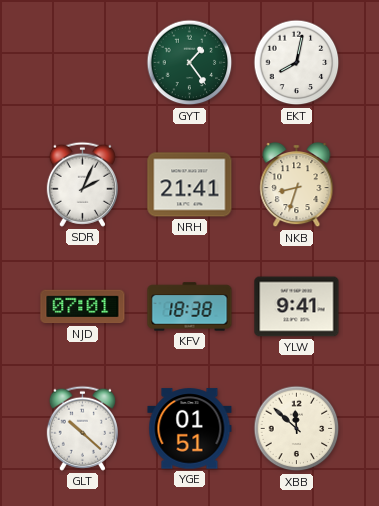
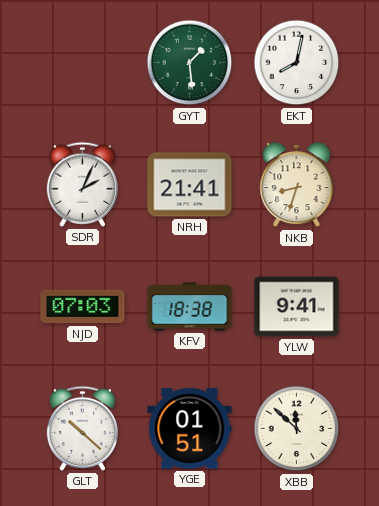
GYT: 1:24 -> 1:29
NJD: 07:01 -> 07:03
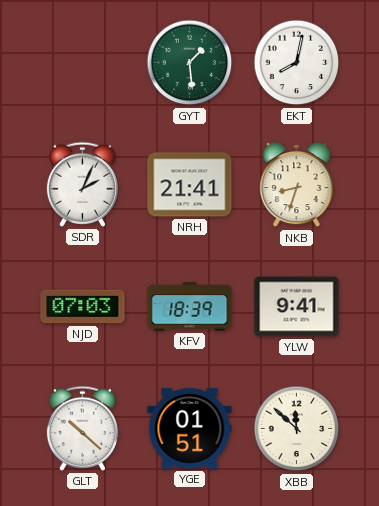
KFV: 18:38 -> 18:39
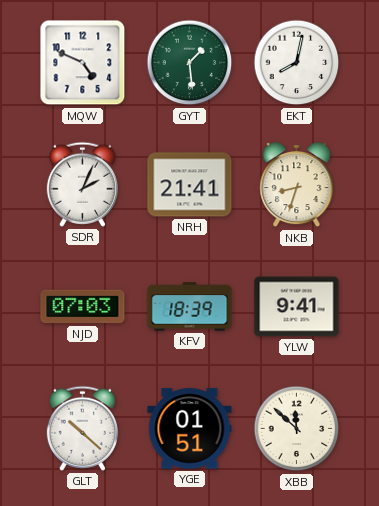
MQW: none -> 4:49
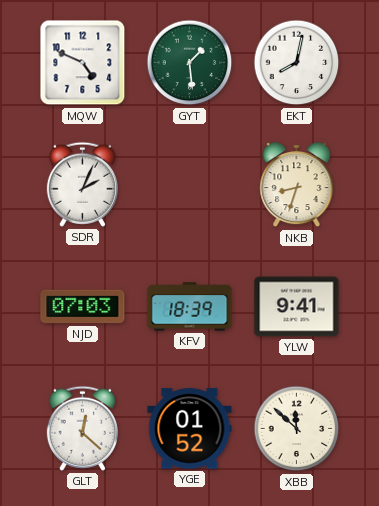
NRH: 21:41 -> none
GLT: 10:22 -> 12:22
YGE: 01:51 -> 01:52
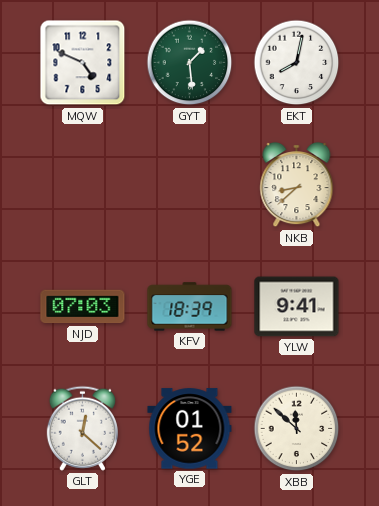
SDR: 2:04 -> none
NKB: 8:33 -> 8:38
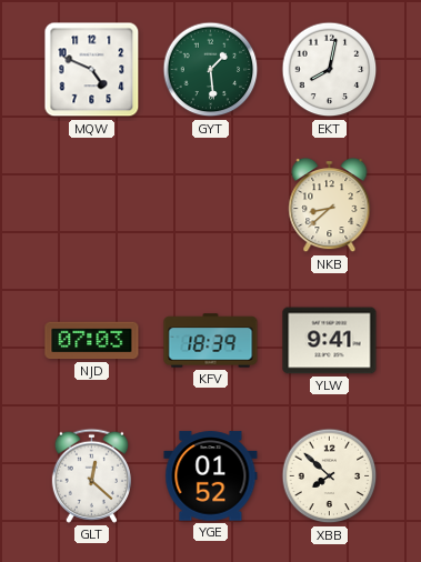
XBB: 11:52 -> 7:52
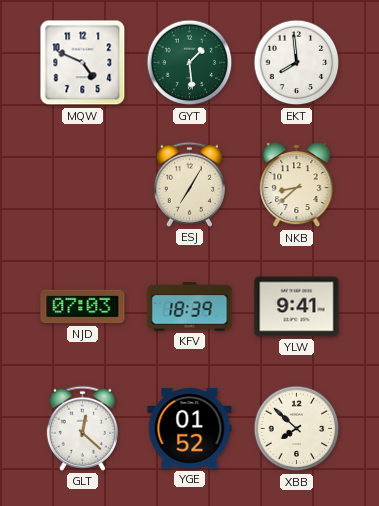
EKT: 8:02 -> 7:59
ESJ: none -> 7:05
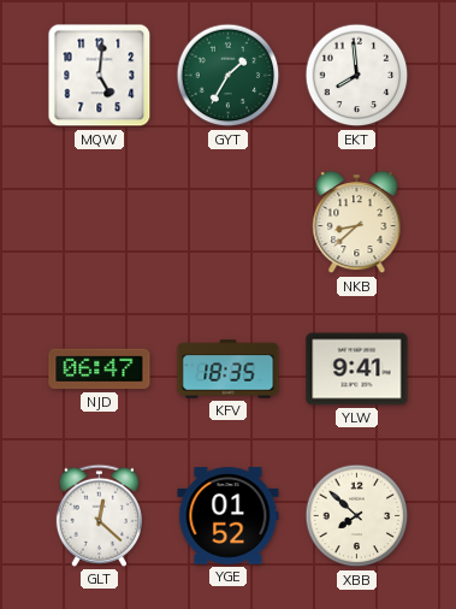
MQW: 4:49 -> 5:01
GYT: 1:29 -> 1:35
ESJ: 7:05 -> none
NJD: 07:03 -> 06:47
KFV: 18:39 -> 18:35
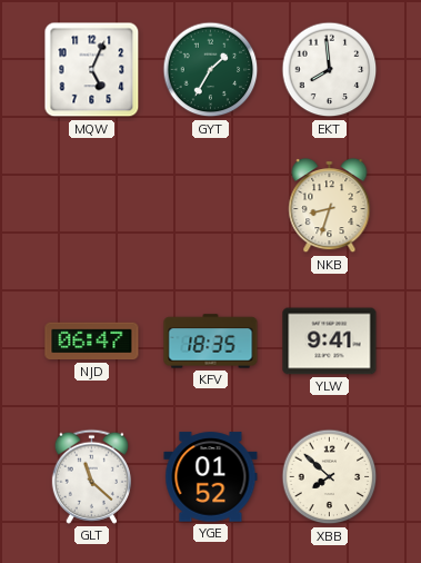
MQW: 5:01 -> 5:04
NKB: 8:38 -> 8:33
GLT: 12:22 -> 11:22
